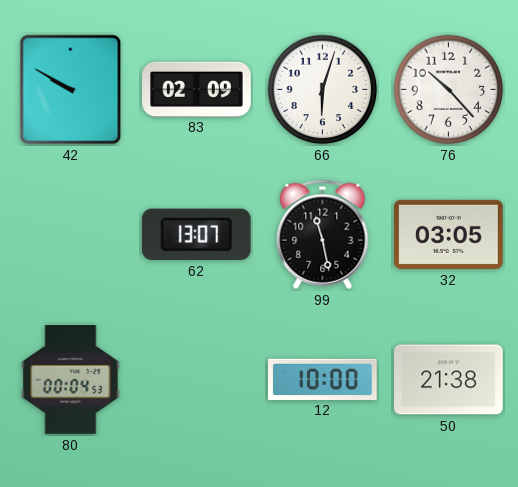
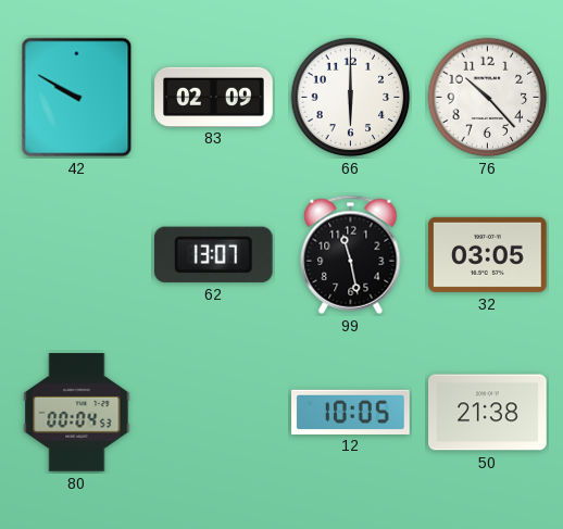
66: 6:03 -> 6:00
12: 10:00 -> 10:05
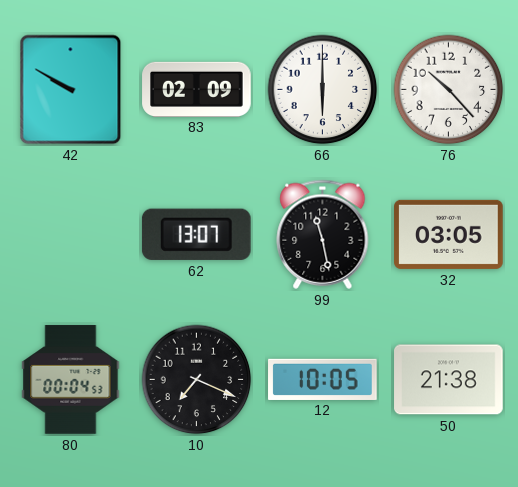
10: none -> 7:19
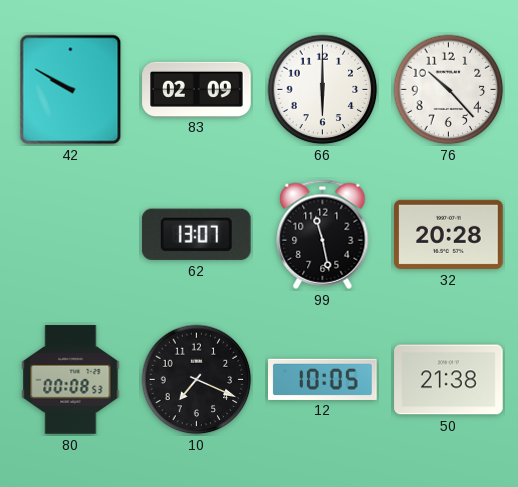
32: 03:05 -> 20:28
80: 00:04 -> 00:08
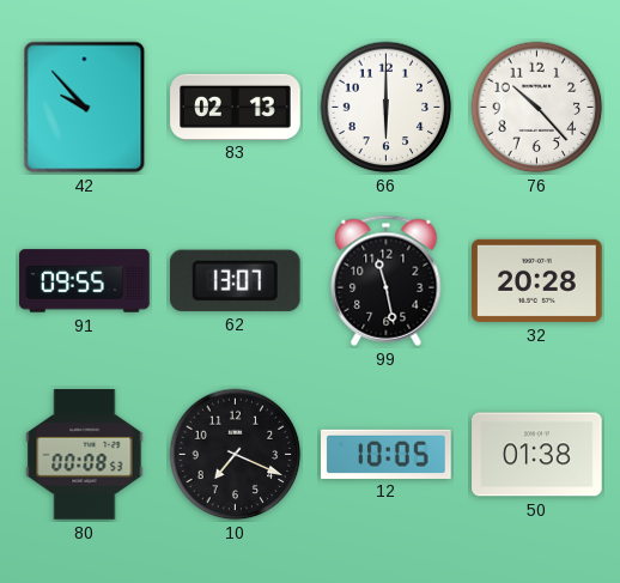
42: 9:50 -> 9:53
83: 02:09 -> 02:13
91: none -> 09:55
50: 21:38 -> 01:38
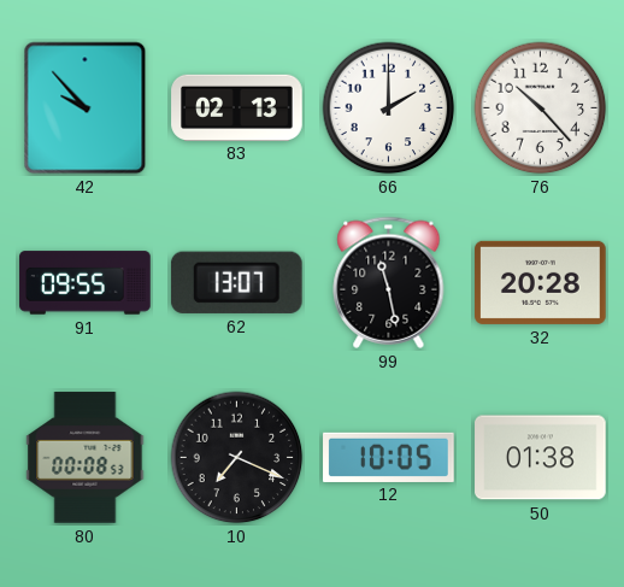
66: 6:00 -> 2:00
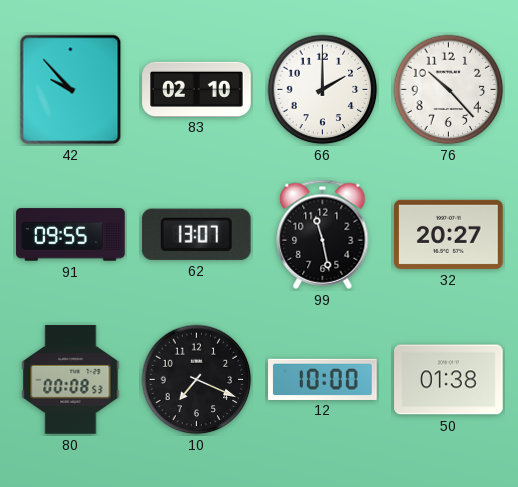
83: 02:13 -> 02:10
32: 20:28 -> 20:27
12: 10:05 -> 10:00
